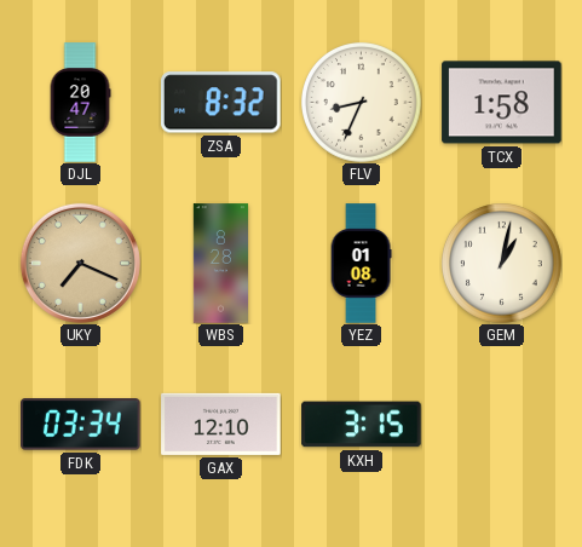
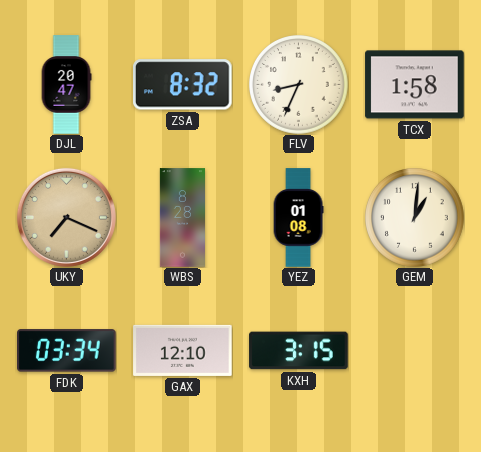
GEM: 1:02 -> 1:01
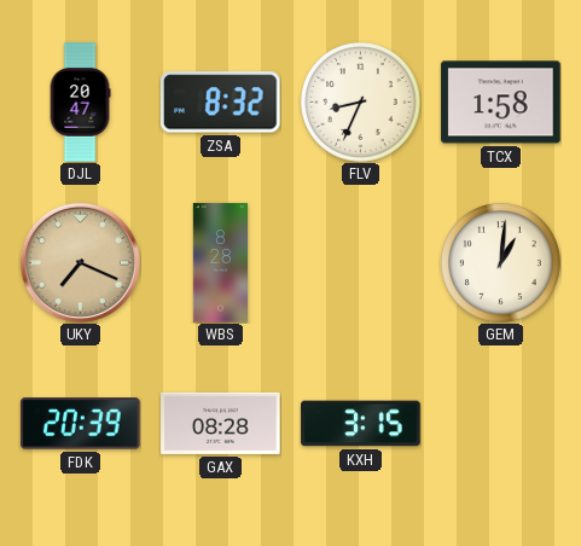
YEZ: 01:08 -> none
FDK: 03:34 -> 20:39
GAX: 12:10 -> 08:28
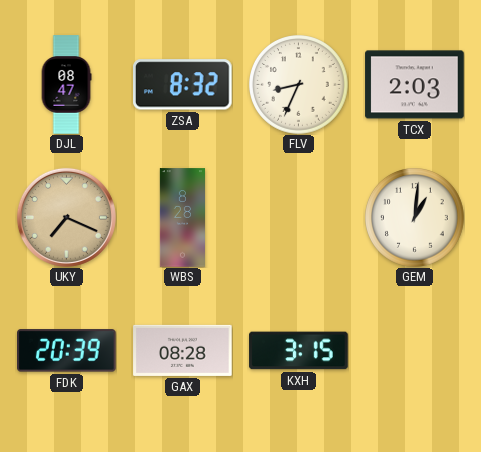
DJL: 20:47 -> 08:47
TCX: 1:58 -> 2:03
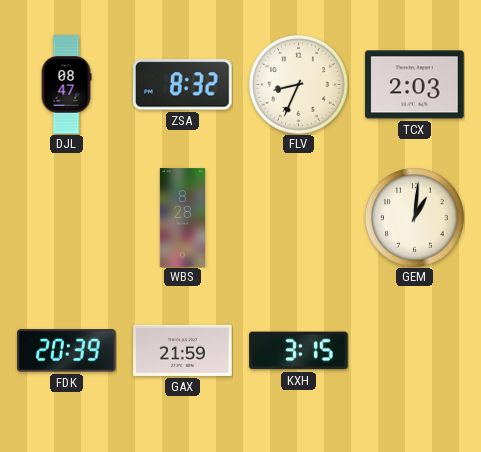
UKY: 7:19 -> none
GAX: 08:28 -> 21:59
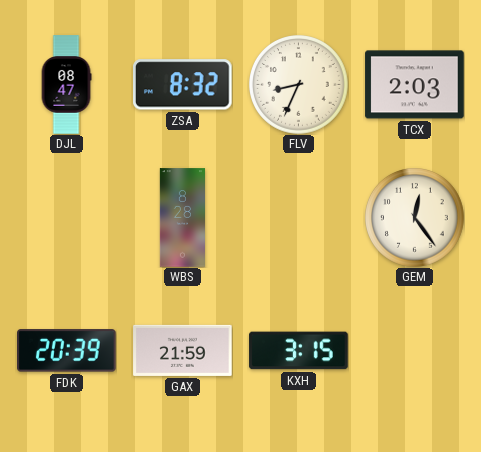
GEM: 1:01 -> 12:24
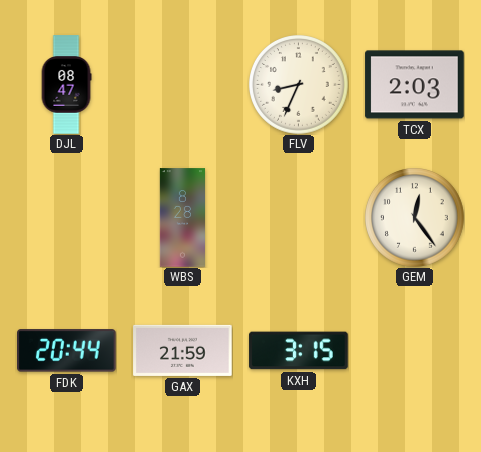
ZSA: 8:32 -> none
FDK: 20:39 -> 20:44
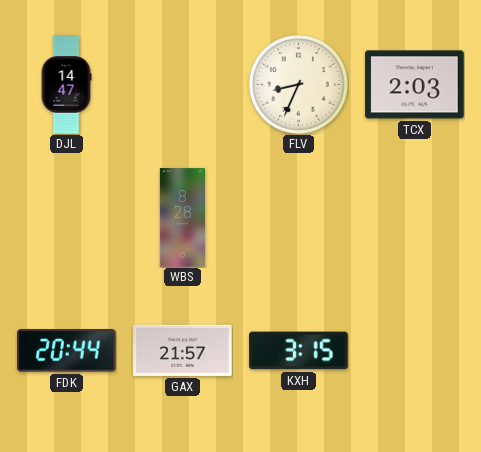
DJL: 08:47 -> 14:47
GEM: 12:24 -> none
GAX: 21:59 -> 21:57
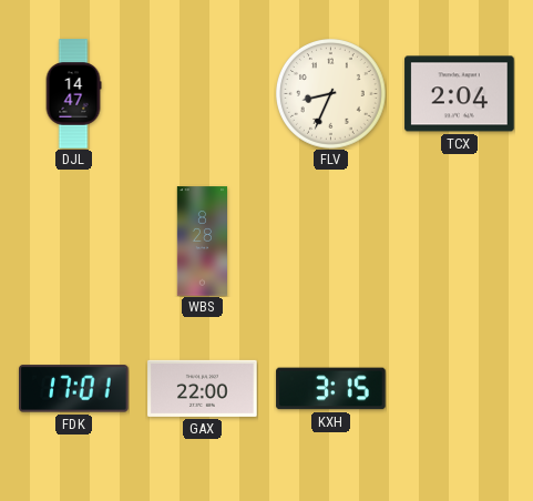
TCX: 2:03 -> 2:04
FDK: 20:44 -> 17:01
GAX: 21:57 -> 22:00
